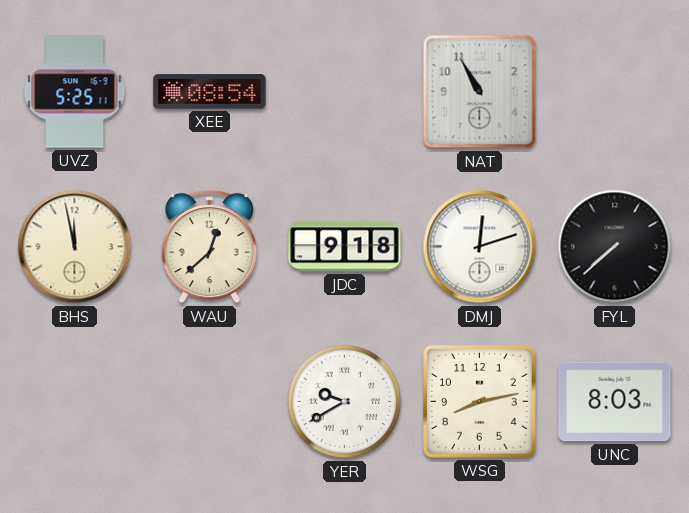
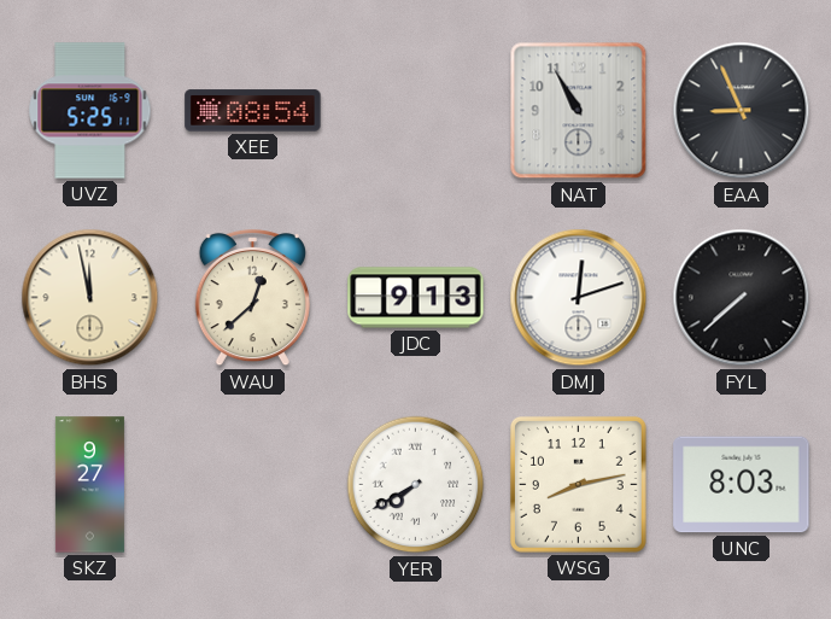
EAA: none -> 8:56
JDC: 9:18 -> 9:13
SKZ: none -> 9:27
YER: 9:40 -> 7:40
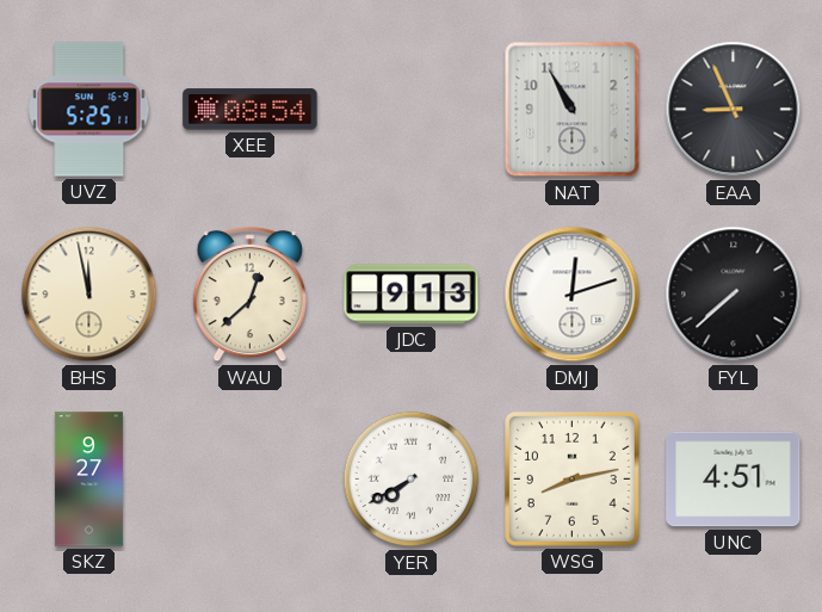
UNC: 8:03 -> 4:51
